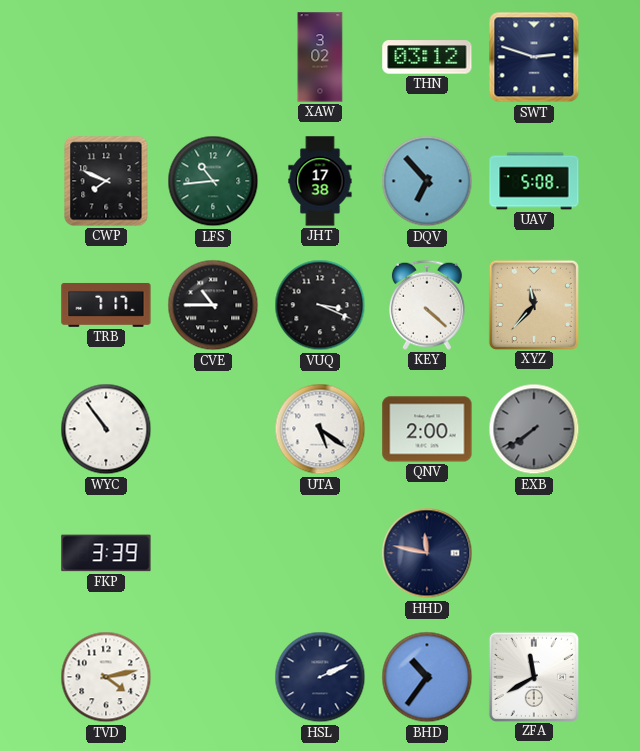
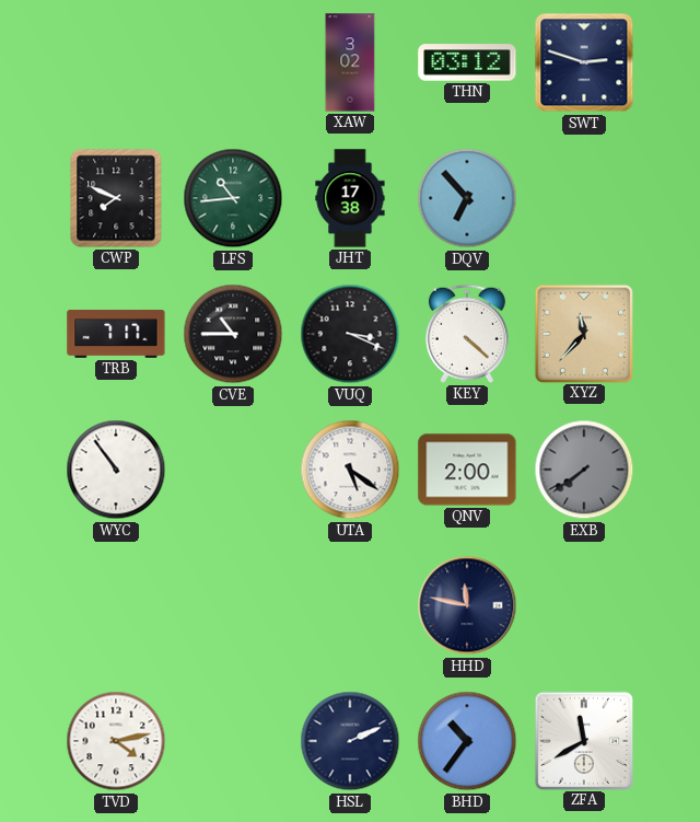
UAV: 5:08 -> none
FKP: 3:39 -> none
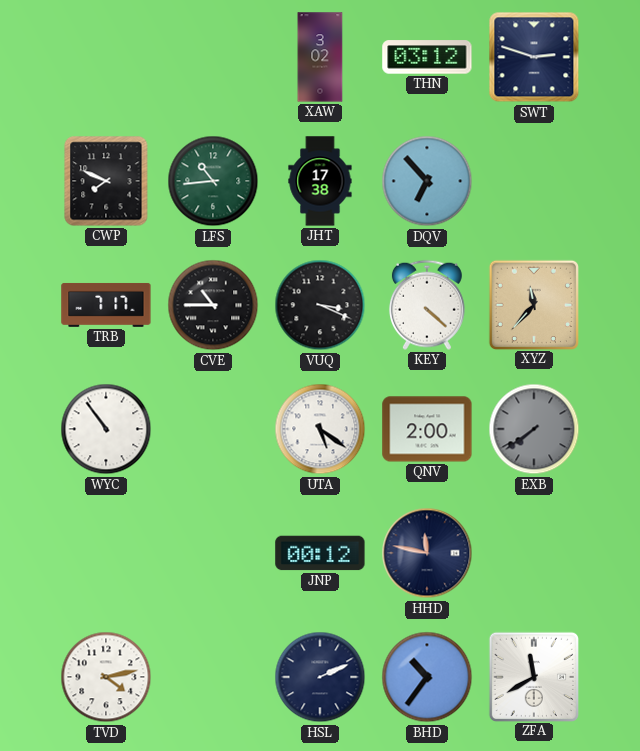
JNP: none -> 00:12
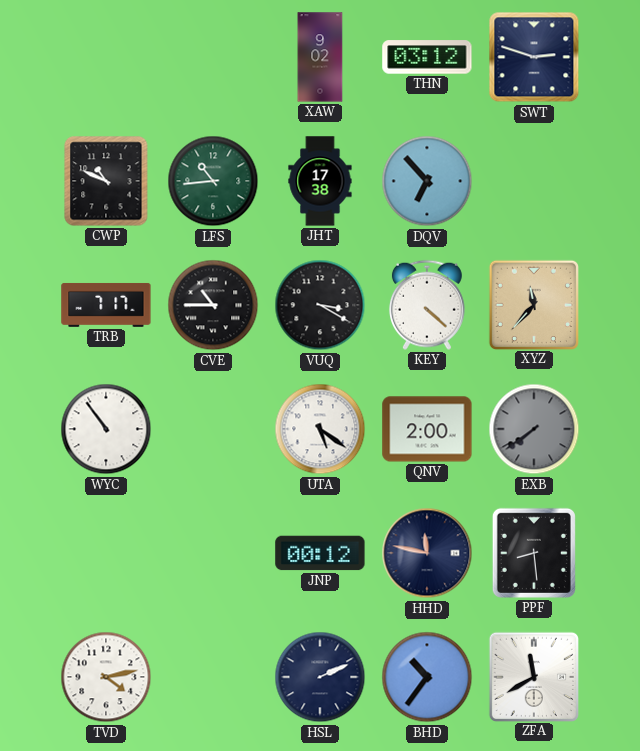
XAW: 3:02 -> 9:02
CWP: 7:49 -> 10:49
VUQ: 3:19 -> 3:20
PPF: none -> 8:29
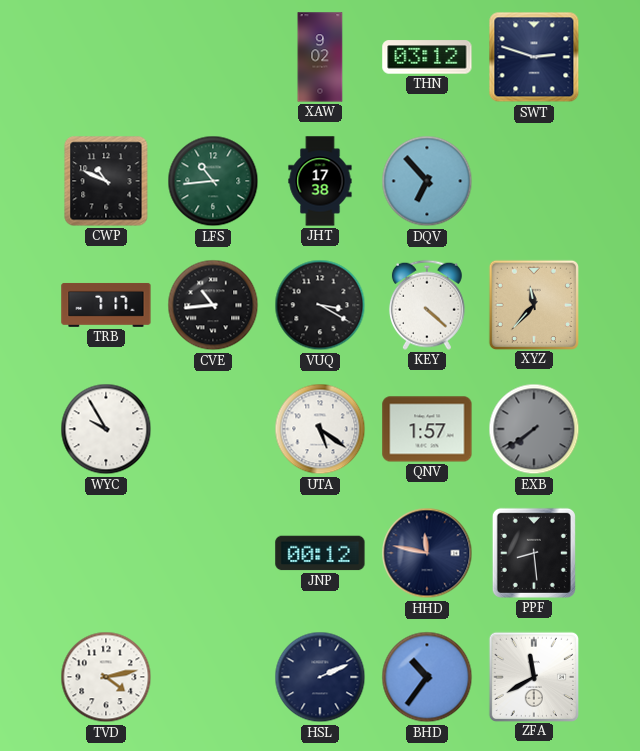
CVE: 10:45 -> 10:44
WYC: 10:54 -> 9:55
QNV: 2:00 -> 1:57
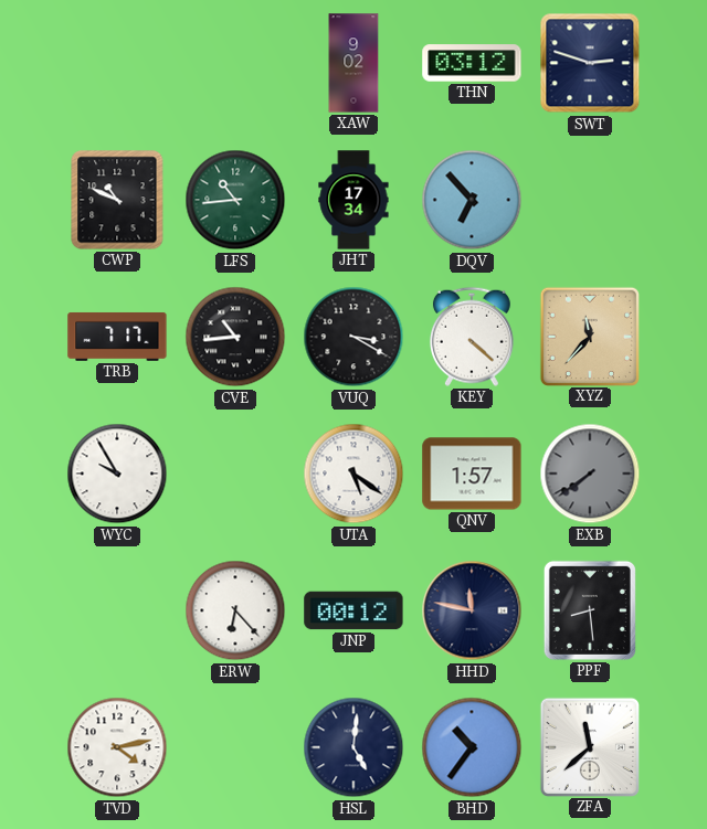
JHT: 17:38 -> 17:34
ERW: none -> 6:23
HSL: 2:11 -> 5:01
ZFA: 11:40 -> 11:38
